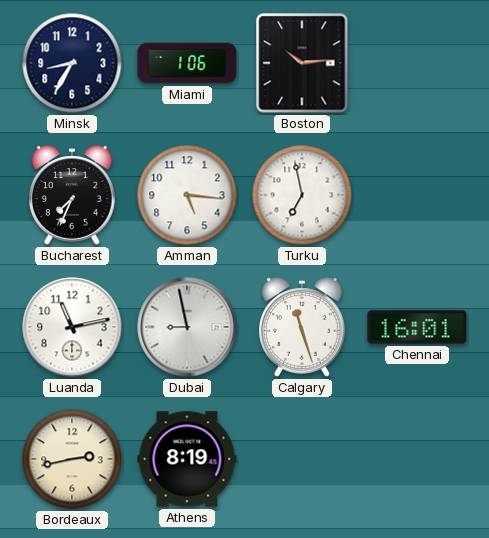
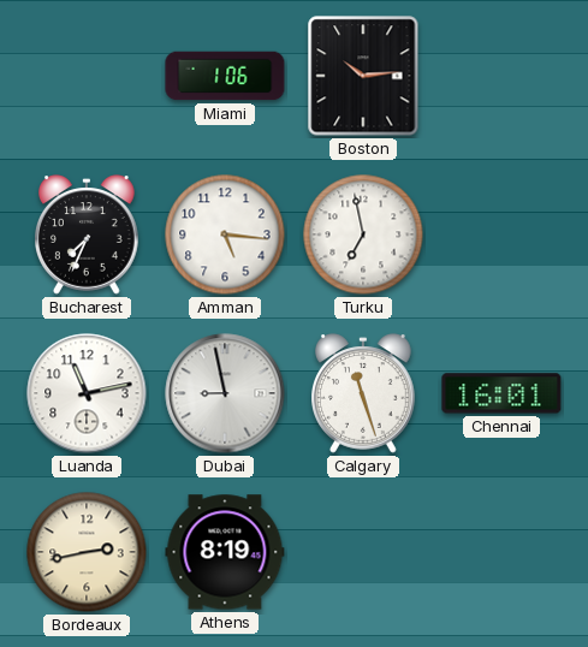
Minsk: 8:35 -> none
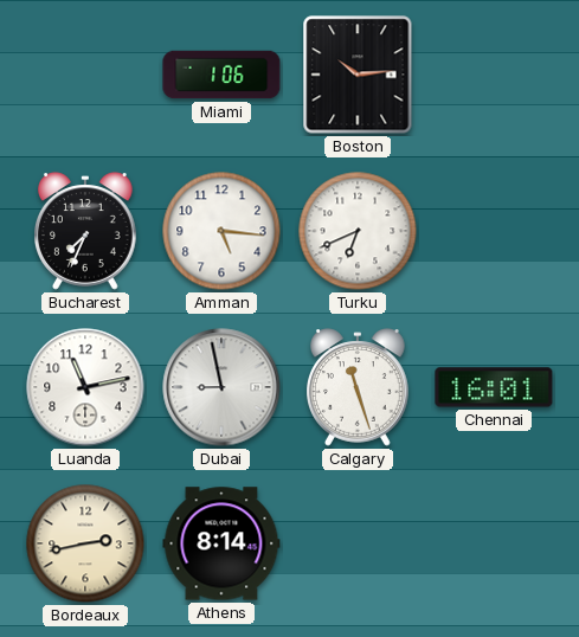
Turku: 6:58 -> 6:41
Athens: 8:19 -> 8:14
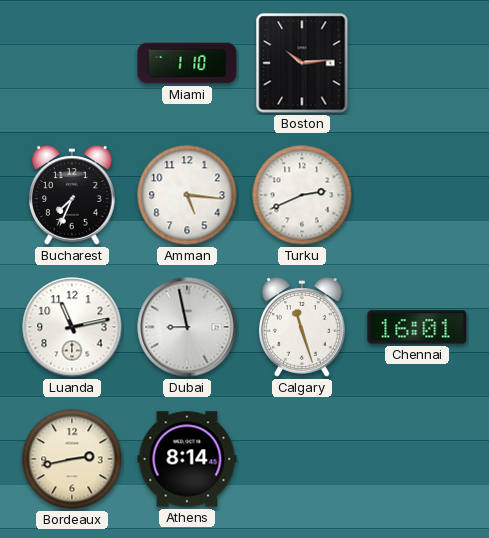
Miami: 1:06 -> 1:10
Turku: 6:41 -> 2:41
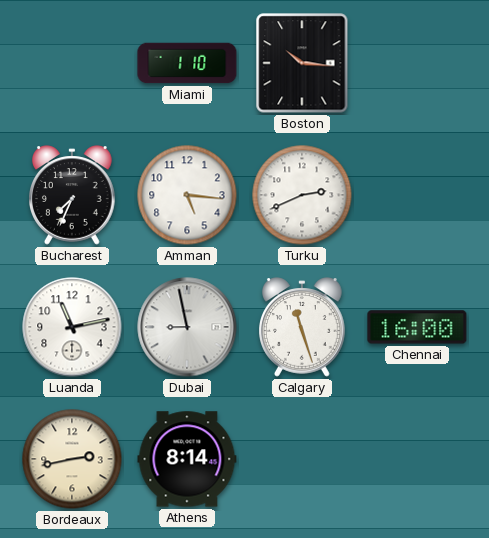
Boston: 10:14 -> 10:16
Chennai: 16:01 -> 16:00
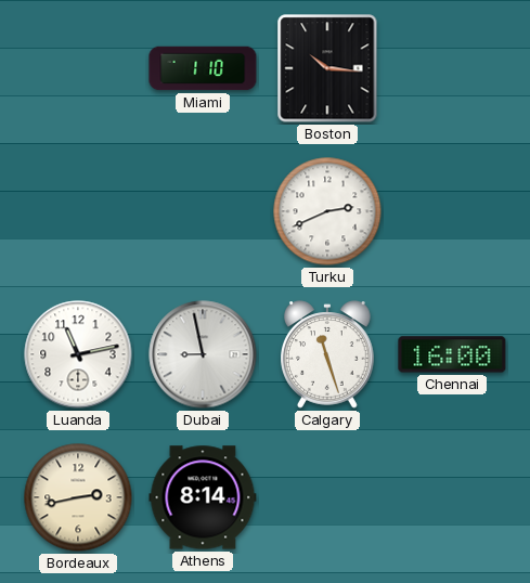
Bucharest: 7:34 -> none
Amman: 5:16 -> none
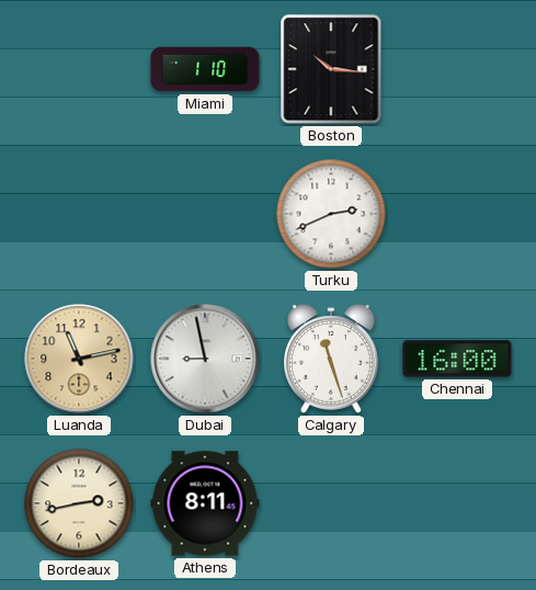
Luanda dial: white -> champagne
Athens: 8:14 -> 8:11
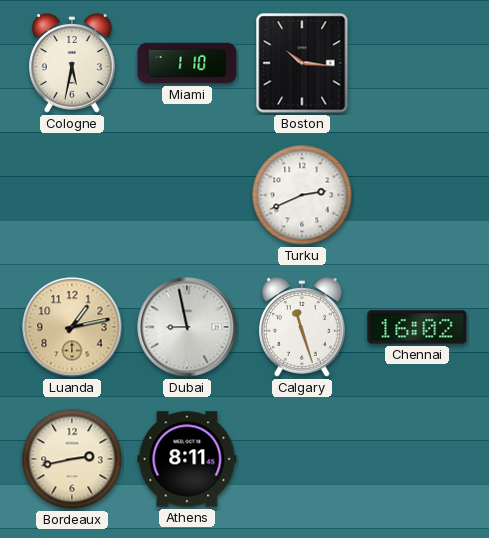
Cologne: none -> 5:32
Luanda: 11:13 -> 1:13
Chennai: 16:00 -> 16:02
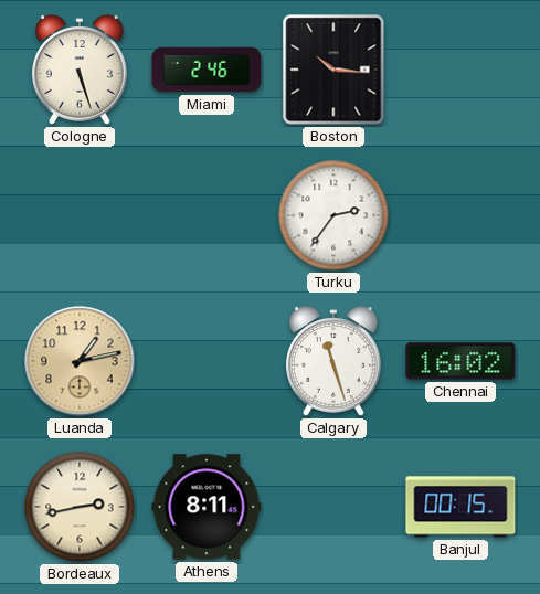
Cologne: 5:32 -> 5:27
Miami: 1:10 -> 2:46
Turku: 2:41 -> 2:36
Dubai: 8:58 -> none
Banjul: none -> 00:15
